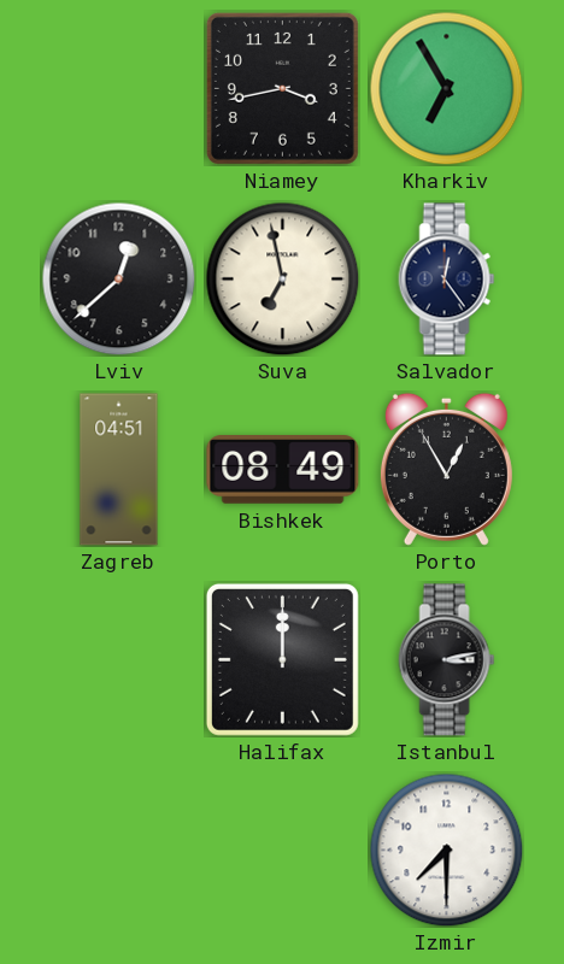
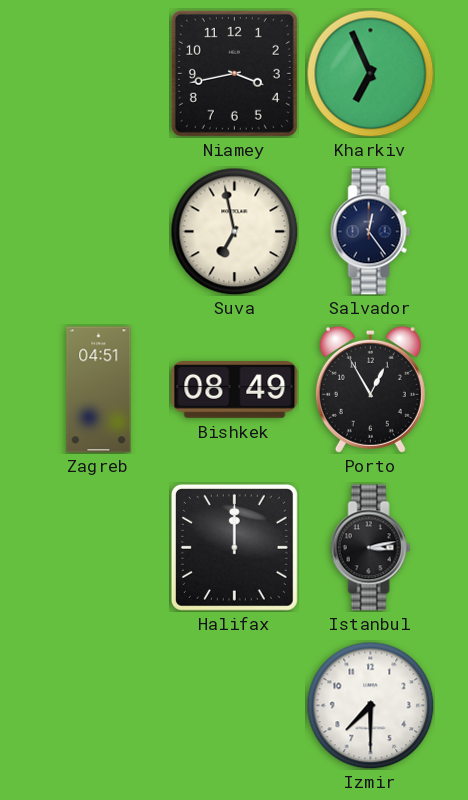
Kharkiv: 6:55 -> 6:56
Lviv: 12:38 -> none
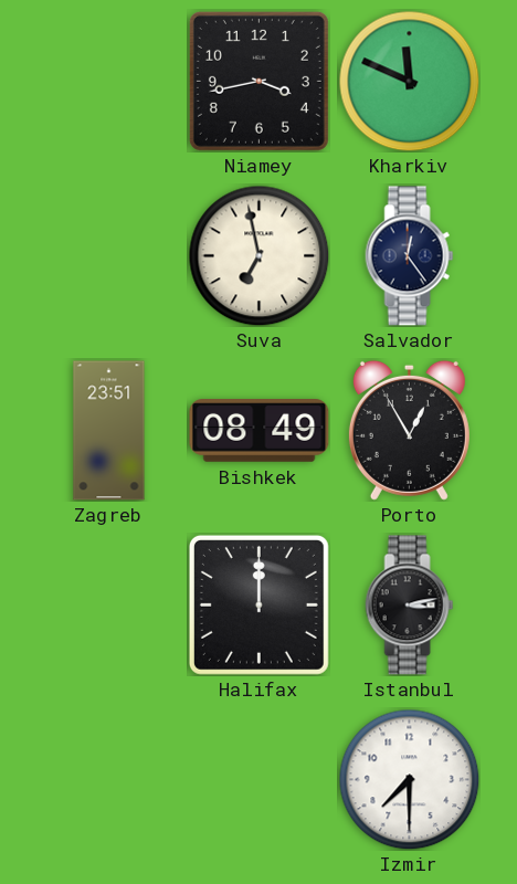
Kharkiv: 6:56 -> 11:49
Zagreb: 04:51 -> 23:51
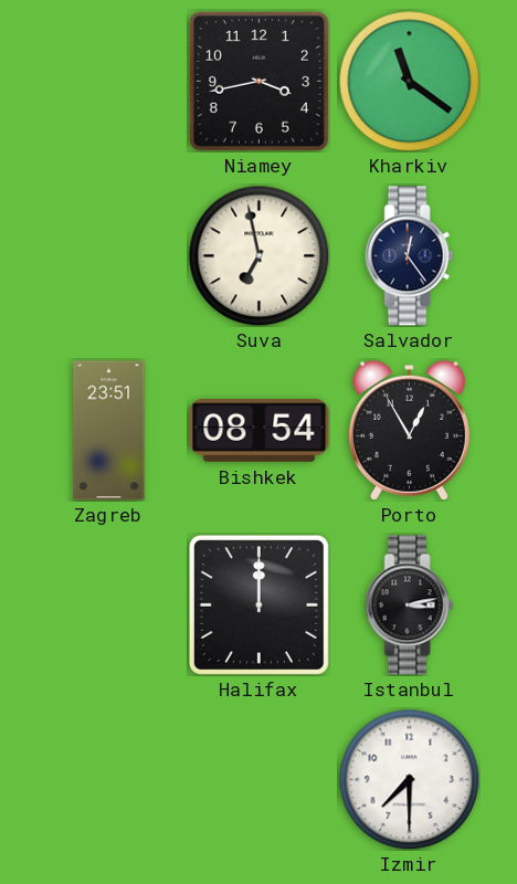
Kharkiv: 11:49 -> 11:21
Bishkek: 08:49 -> 08:54
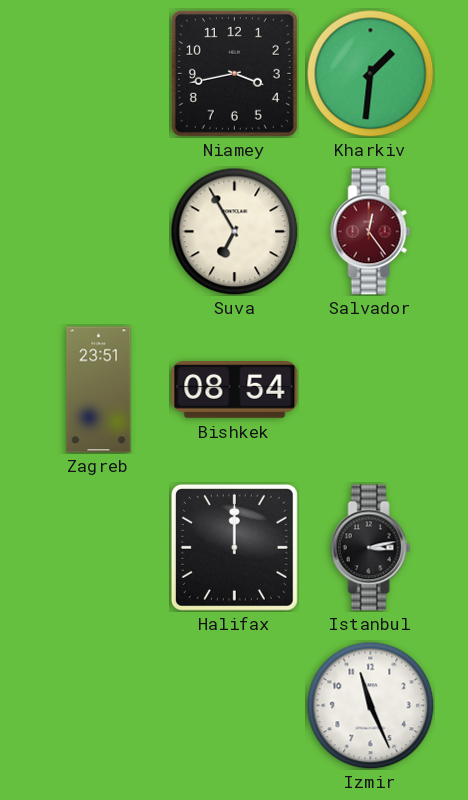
Kharkiv: 11:21 -> 1:31
Suva: 6:58 -> 6:55
Salvador dial: navy -> burgundy
Porto: 12:55 -> none
Izmir: 7:30 -> 11:26
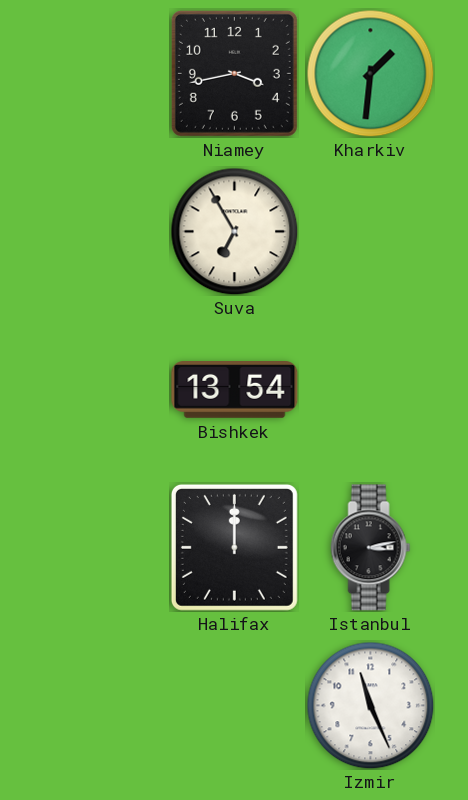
Salvador: 12:24 -> none
Zagreb: 23:51 -> none
Bishkek: 08:54 -> 13:54
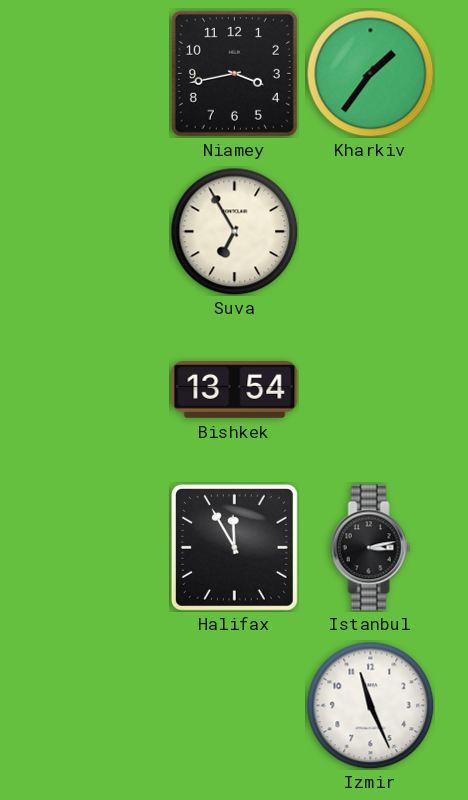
Kharkiv: 1:31 -> 1:36
Halifax: 12:00 -> 11:55
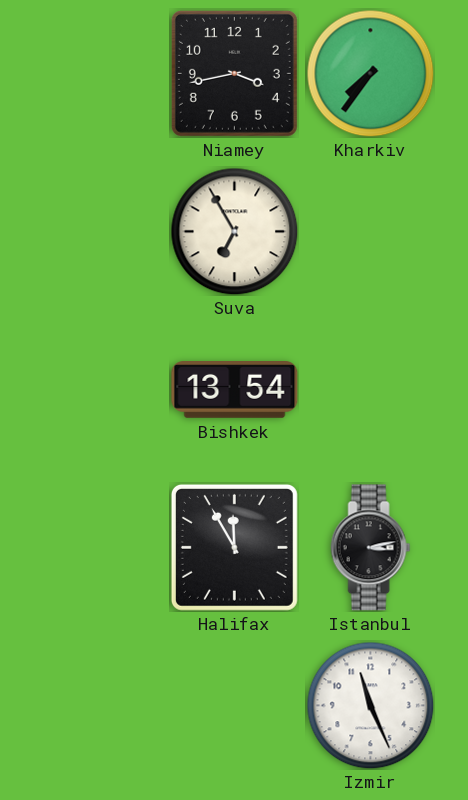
Kharkiv: 1:36 -> 7:36
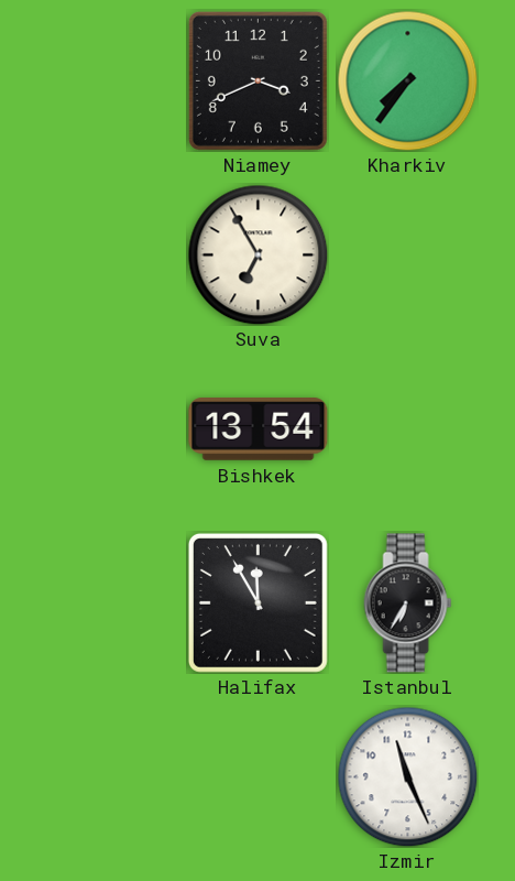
Niamey: 3:43 -> 3:41
Istanbul: 3:13 -> 6:35
